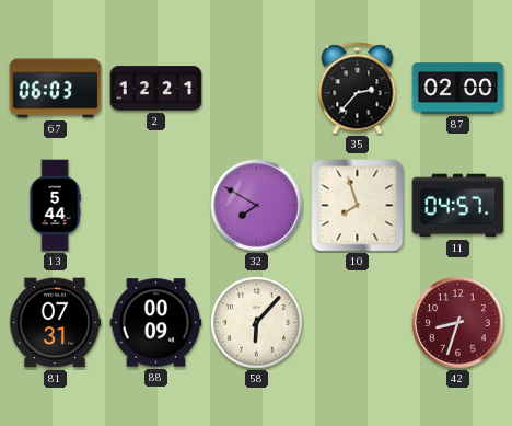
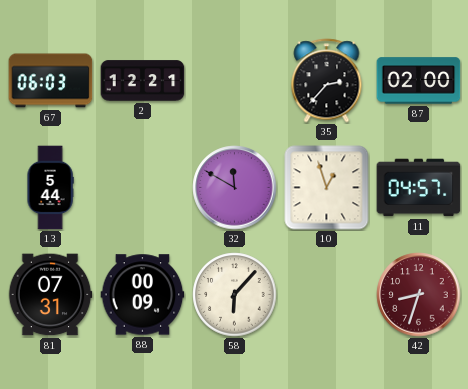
32: 7:50 -> 11:50
10: 7:57 -> 12:57
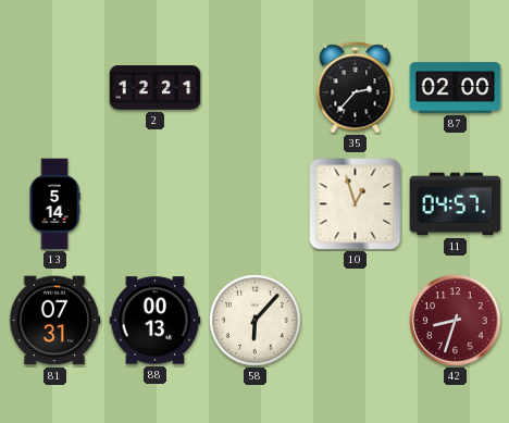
67: 06:03 -> none
13: 5:44 -> 5:14
32: 11:50 -> none
88: 00:09 -> 00:13
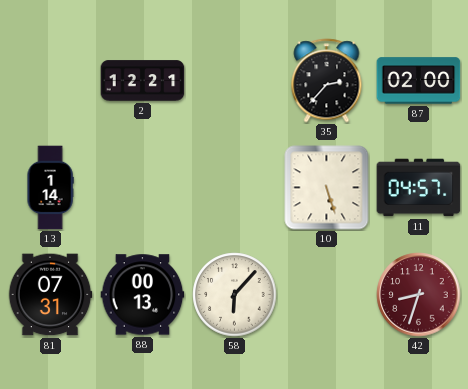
13: 5:14 -> 1:14
10: 12:57 -> 5:27
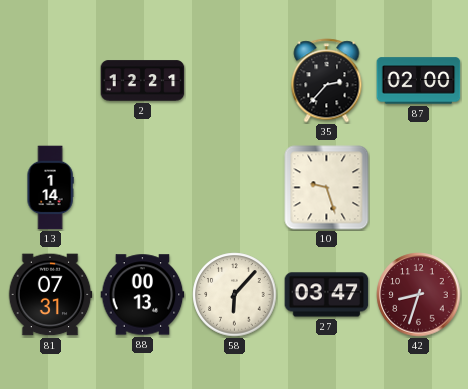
10: 5:27 -> 9:27
11: 04:57 -> none
27: none -> 03:47
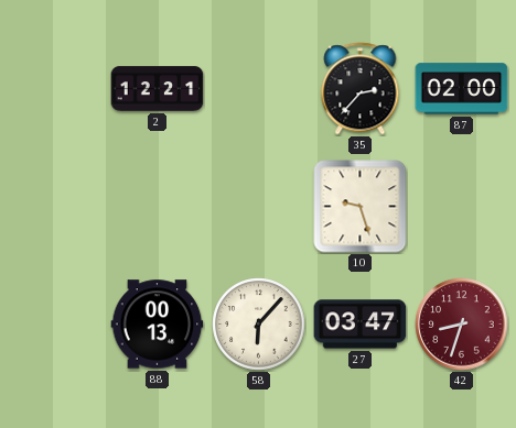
13: 1:14 -> none
81: 07:31 -> none
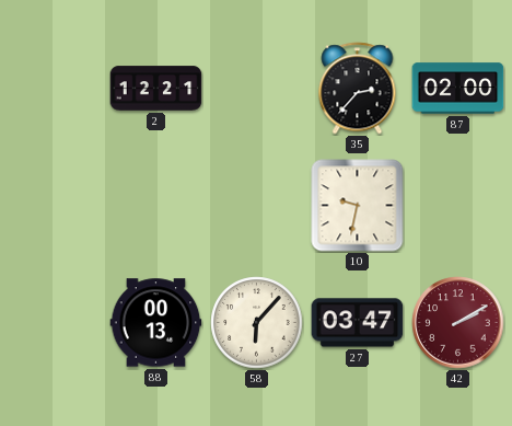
10: 9:27 -> 9:32
42: 8:33 -> 2:10
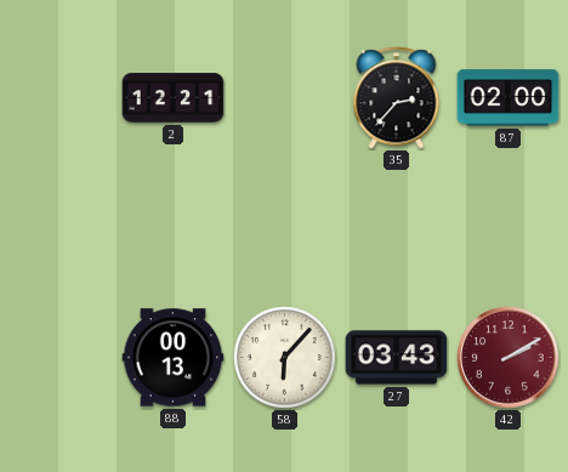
10: 9:32 -> none
27: 03:47 -> 03:43
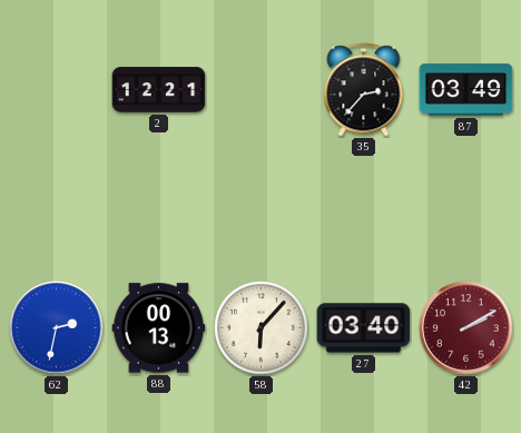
87: 02:00 -> 03:49
62: none -> 2:32
27: 03:43 -> 03:40
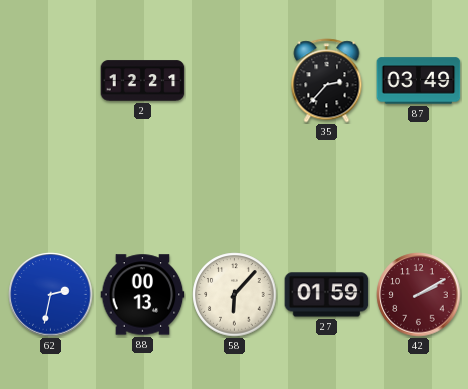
27: 03:40 -> 01:59
